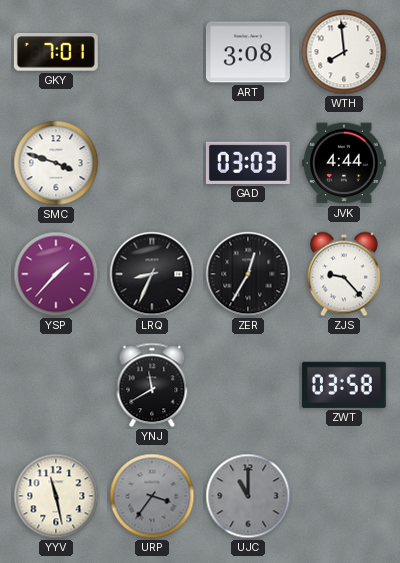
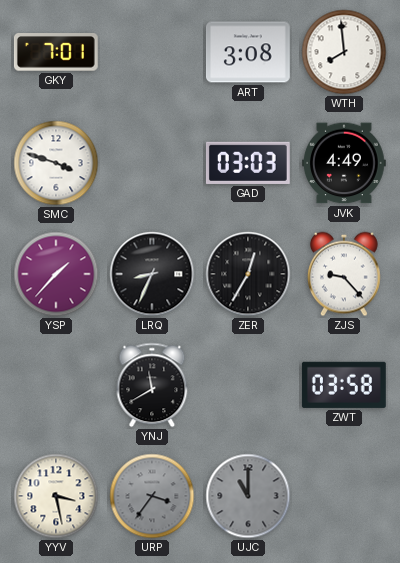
JVK: 4:44 -> 4:49
YYV: 11:28 -> 3:28
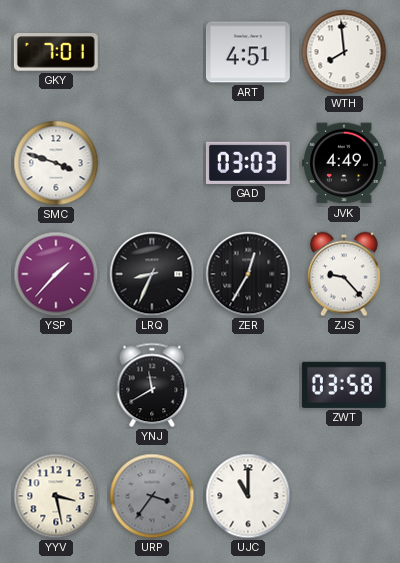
ART: 3:08 -> 4:51
UJC dial: grey -> white
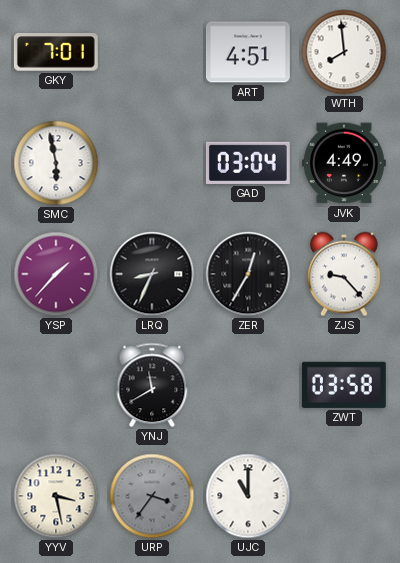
SMC: 3:48 -> 5:58
GAD: 03:03 -> 03:04
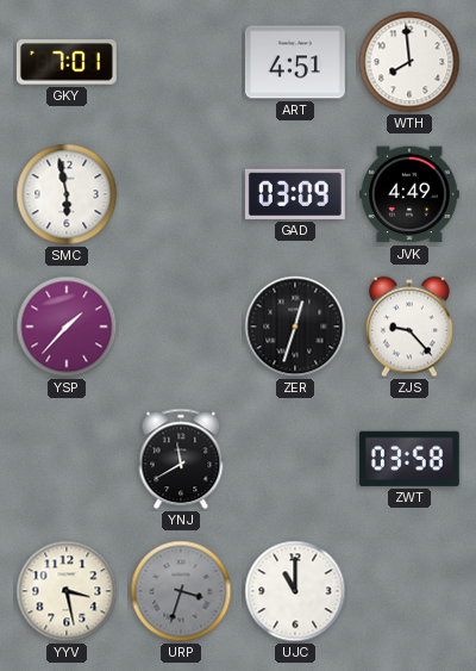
GAD: 03:04 -> 03:09
LRQ: 8:34 -> none
ZER: 12:35 -> 12:33
URP: 3:36 -> 3:33
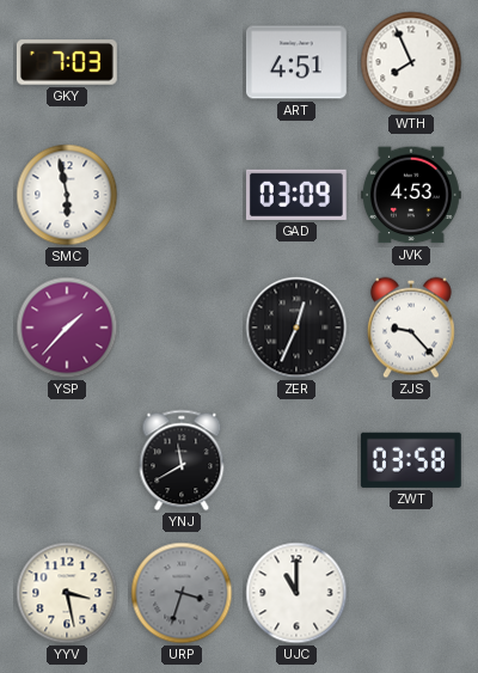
GKY: 7:01 -> 7:03
WTH: 7:59 -> 7:56
JVK: 4:49 -> 4:53
ZER: 12:33 -> 12:34
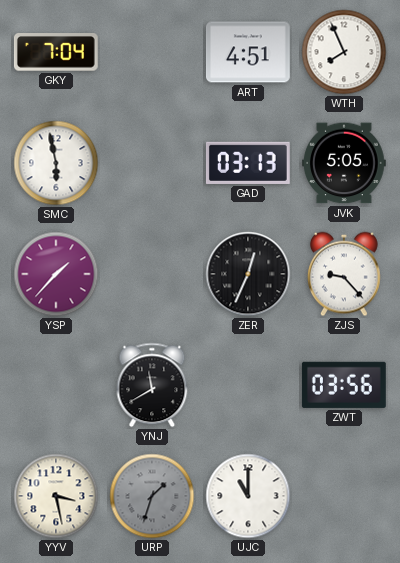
GKY: 7:03 -> 7:04
GAD: 03:09 -> 03:13
JVK: 4:53 -> 5:05
ZWT: 03:58 -> 03:56
URP: 3:33 -> 1:33
